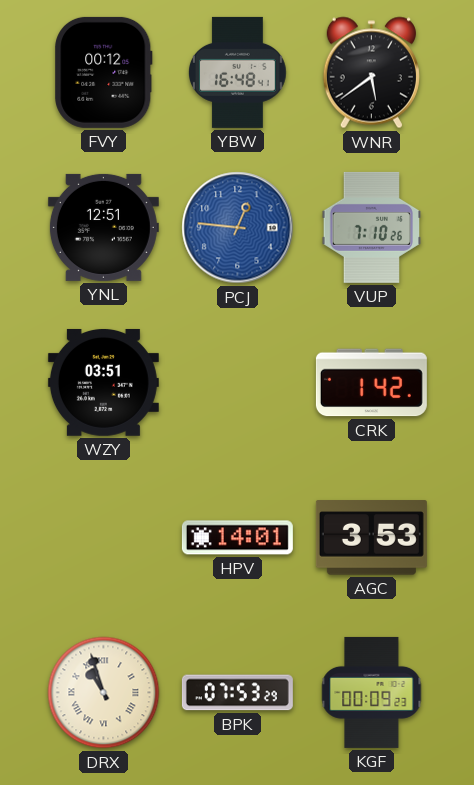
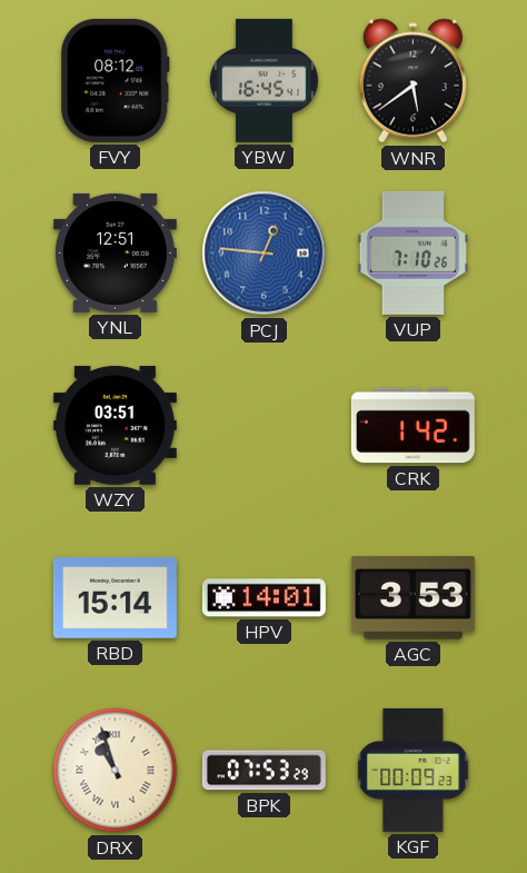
FVY: 00:12 -> 08:12
YBW: 16:48 -> 16:45
RBD: none -> 15:14
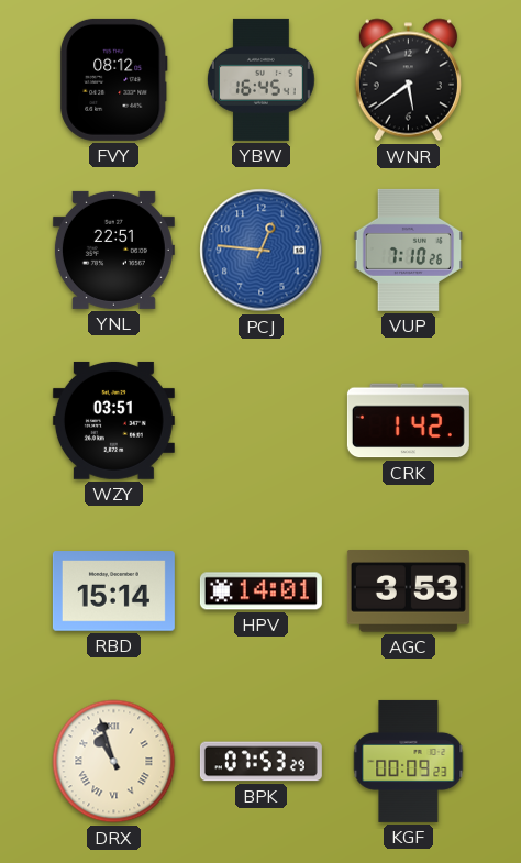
YNL: 12:51 -> 22:51
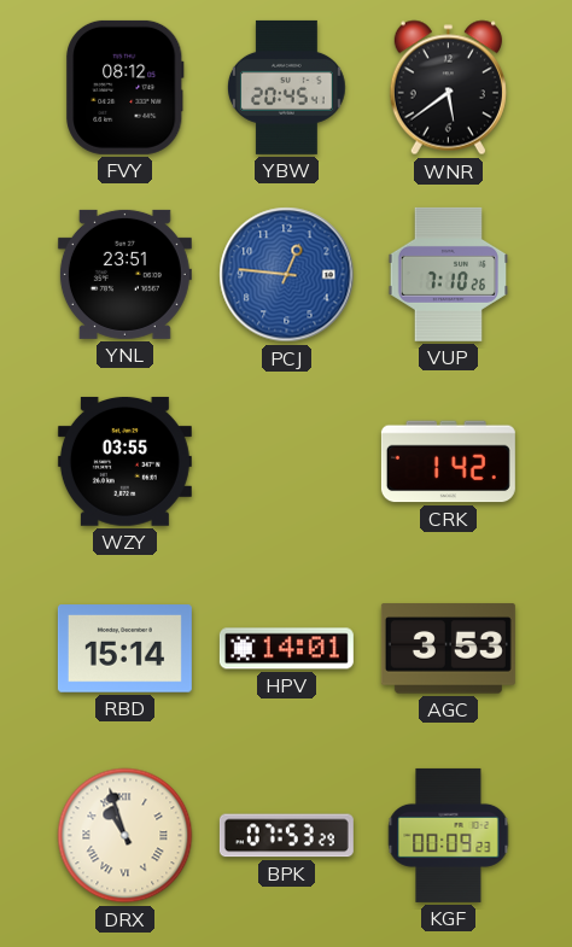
YBW: 16:45 -> 20:45
YNL: 22:51 -> 23:51
WZY: 03:51 -> 03:55
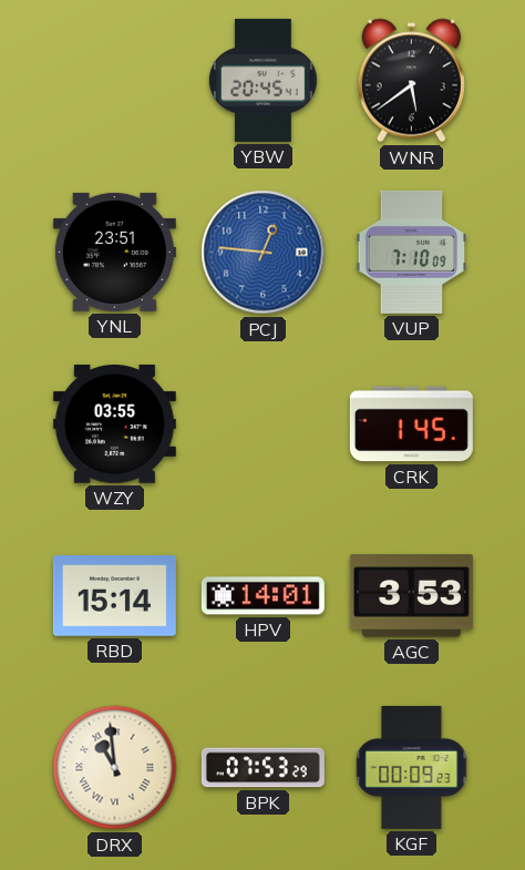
FVY: 08:12 -> none
VUP: 7:10:26 -> 7:10:09
CRK: 1:42 -> 1:45
DRX: 10:57 -> 10:59
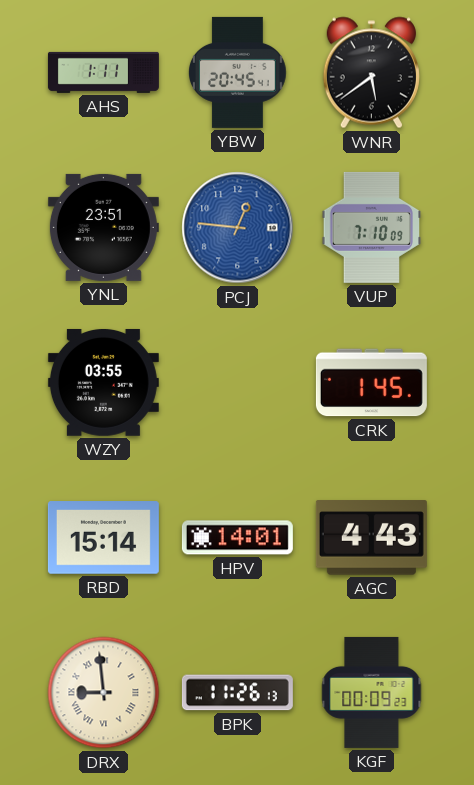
AHS: none -> 1:11
AGC: 3:53 -> 4:43
DRX: 10:59 -> 8:59
BPK: 07:53 -> 11:26
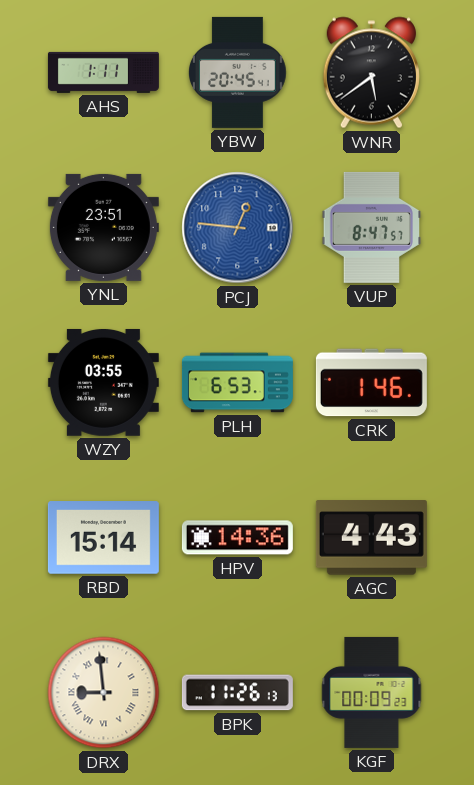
VUP: 7:10 -> 8:47
PLH: none -> 6:53
CRK: 1:45 -> 1:46
HPV: 14:01 -> 14:36
